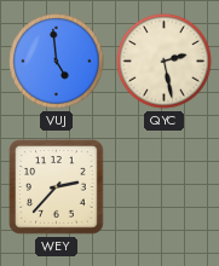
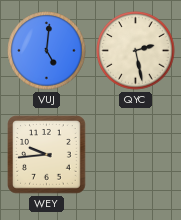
VUJ: 4:59 -> 5:01
WEY: 2:37 -> 9:44
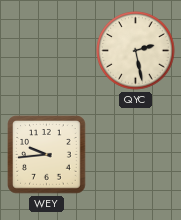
VUJ: 5:01 -> none
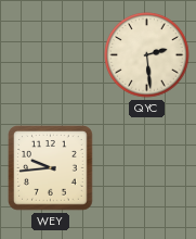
QYC: 2:28 -> 2:29
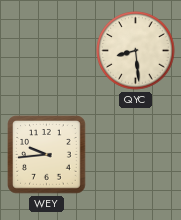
QYC: 2:29 -> 8:29
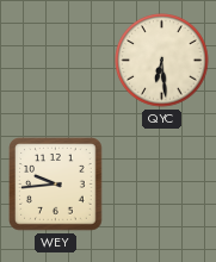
QYC: 8:29 -> 6:29
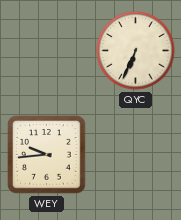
QYC: 6:29 -> 6:34
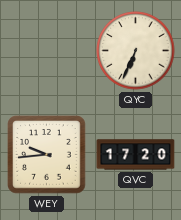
QVC: none -> 17:20
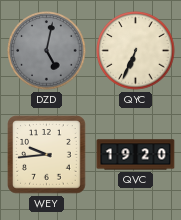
DZD: none -> 5:02
QVC: 17:20 -> 19:20
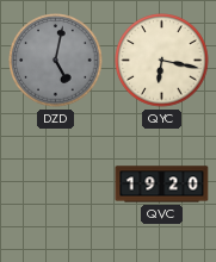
QYC: 6:34 -> 6:17
WEY: 9:44 -> none
